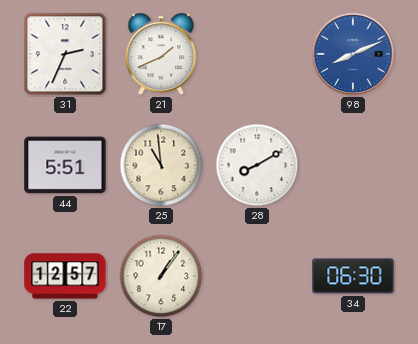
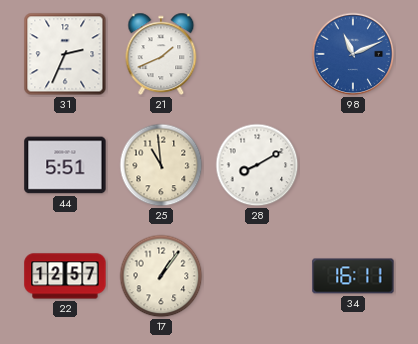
98: 8:11 -> 11:11
34: 06:30 -> 16:11
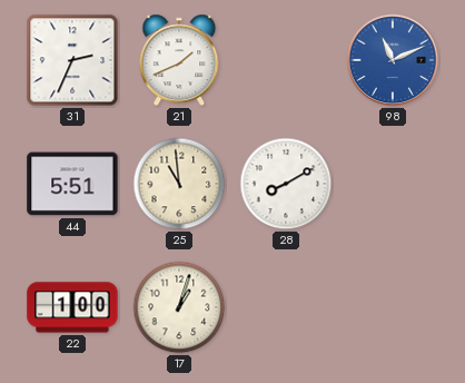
22: 12:57 -> 1:00
17: 1:06 -> 1:03
34: 16:11 -> none
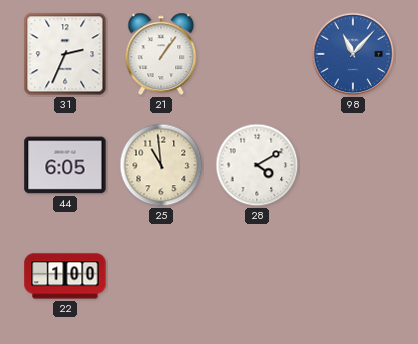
21: 1:41 -> 1:06
98: 11:11 -> 11:07
44: 5:51 -> 6:05
28: 8:10 -> 4:10
17: 1:03 -> none
